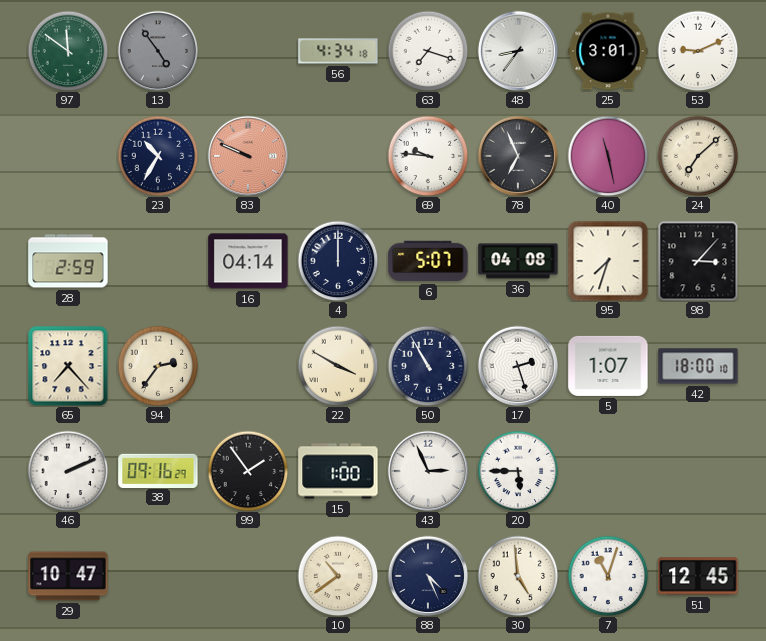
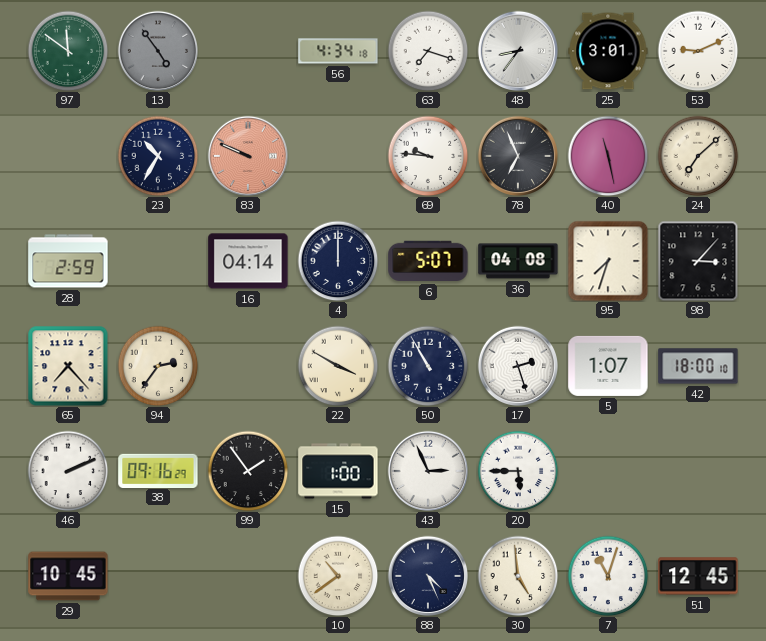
29: 10:47 -> 10:45
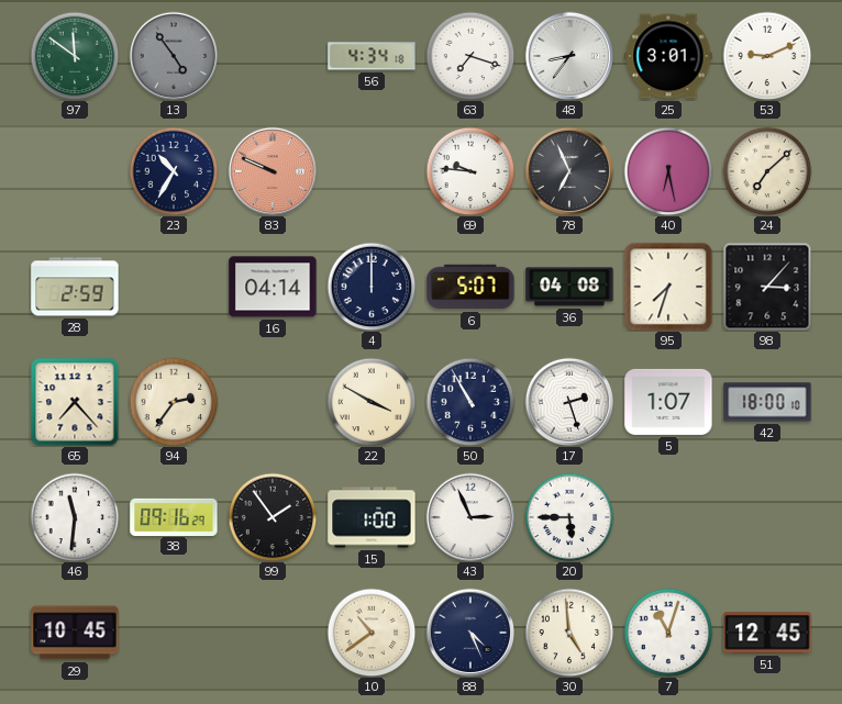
40: 11:28 -> 6:28
46: 2:11 -> 11:31
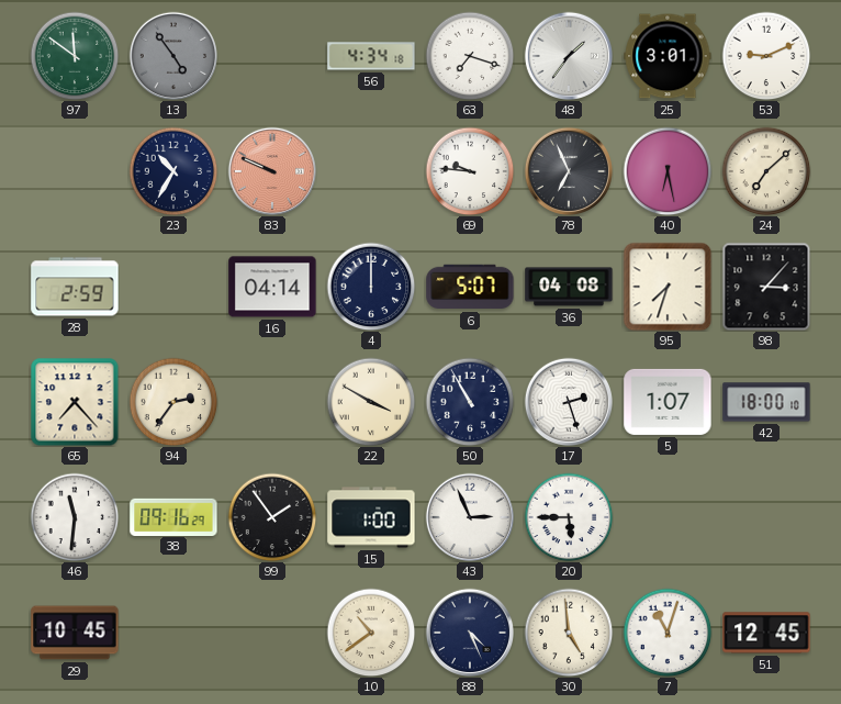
48: 8:36 -> 1:36
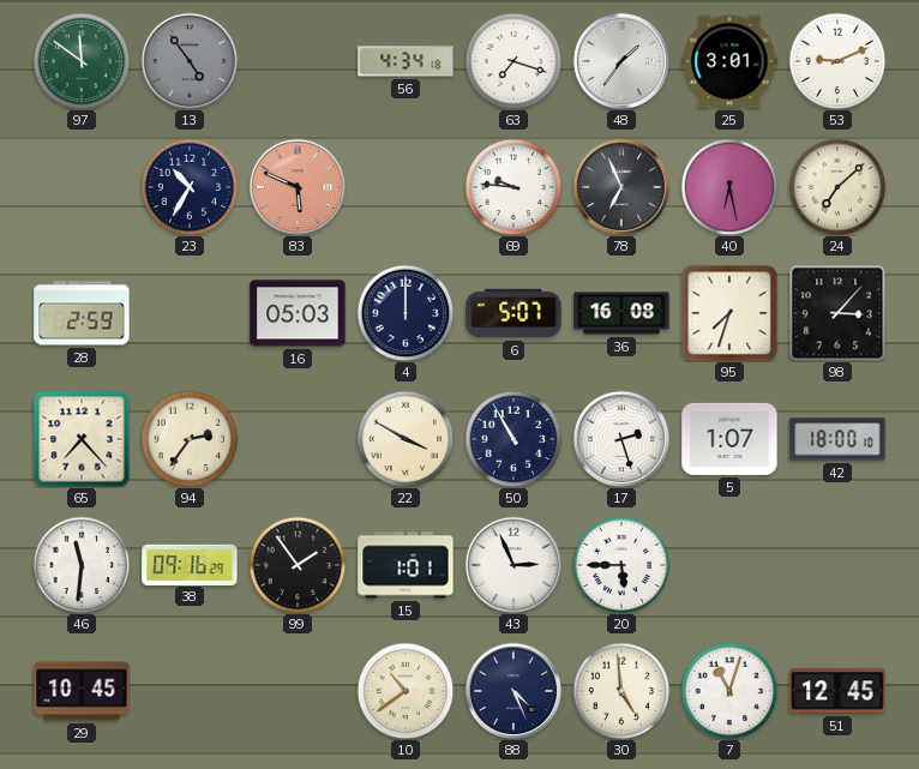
83: 9:49 -> 5:49
16: 04:14 -> 05:03
36: 04:08 -> 16:08
15: 1:00 -> 1:01
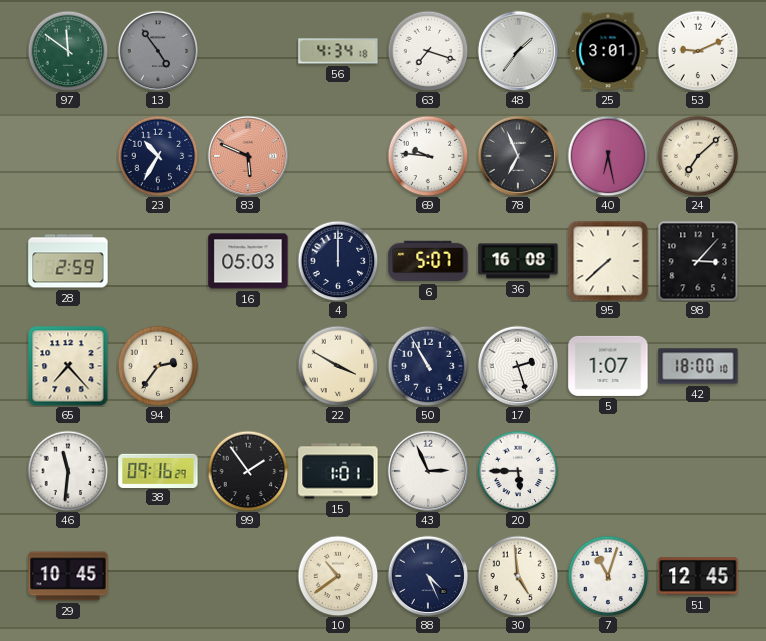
95: 7:33 -> 7:38
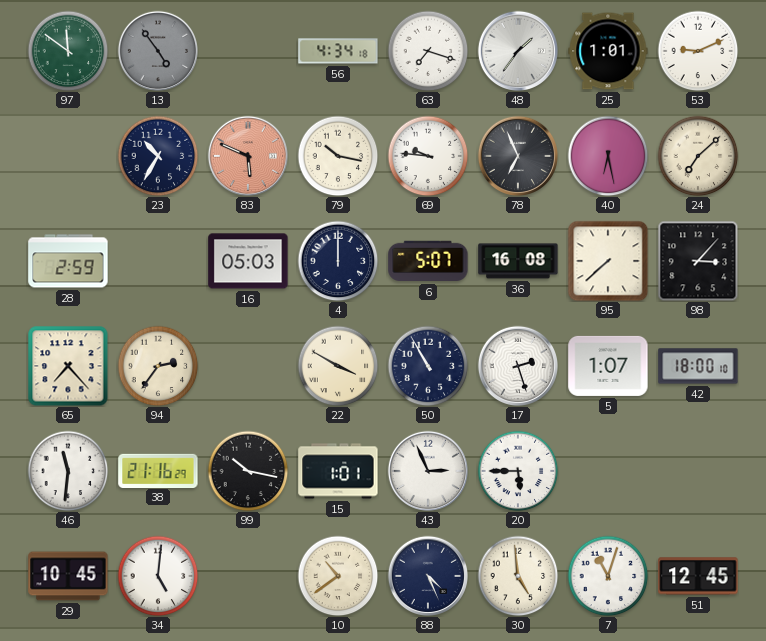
25: 3:01 -> 1:01
79: none -> 10:17
38: 09:16 -> 21:16
99: 1:54 -> 10:17
34: none -> 5:01
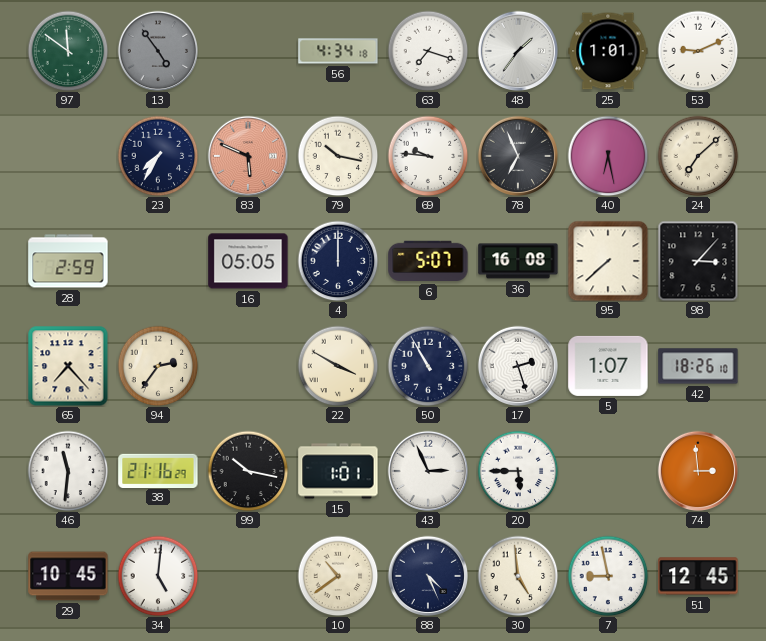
23: 10:35 -> 7:35
16: 05:03 -> 05:05
42: 18:00 -> 18:26
74: none -> 2:59
7: 11:03 -> 8:58
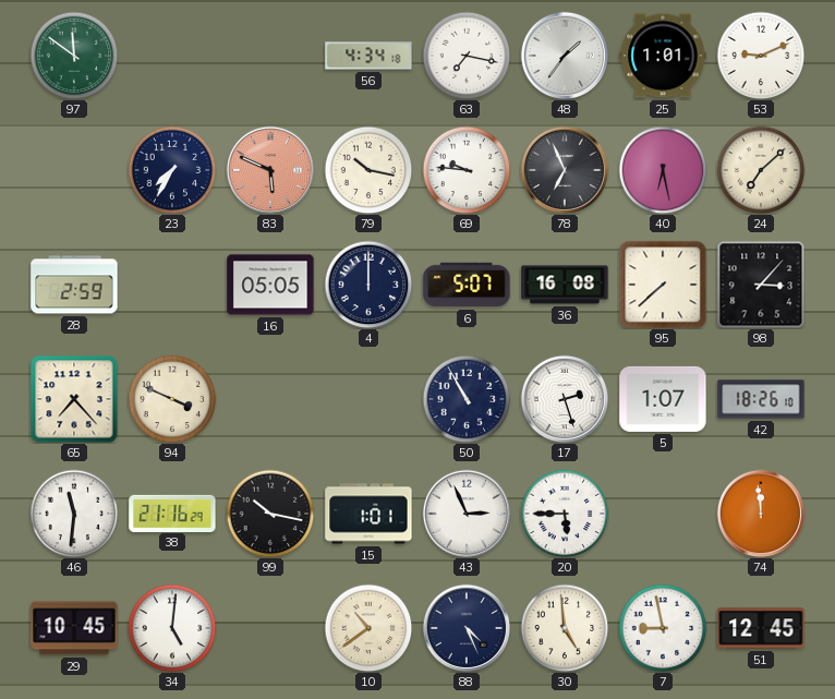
13: 4:54 -> none
63: 7:18 -> 7:17
94: 2:36 -> 3:49
22: 3:50 -> none
74: 2:59 -> 11:59
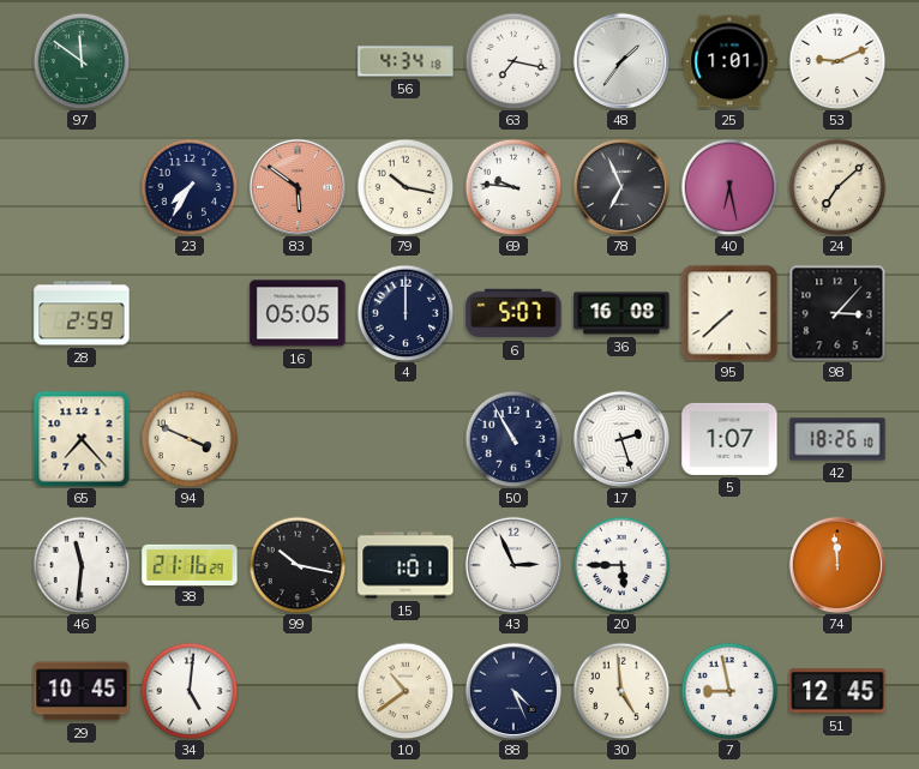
83: 5:49 -> 5:51
